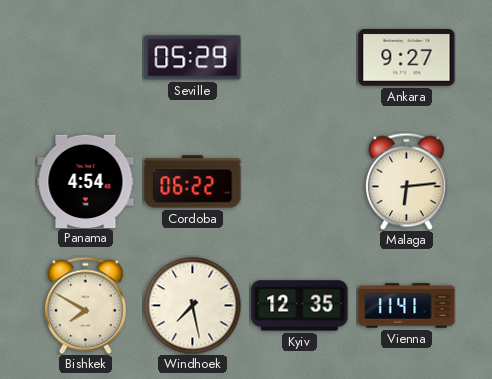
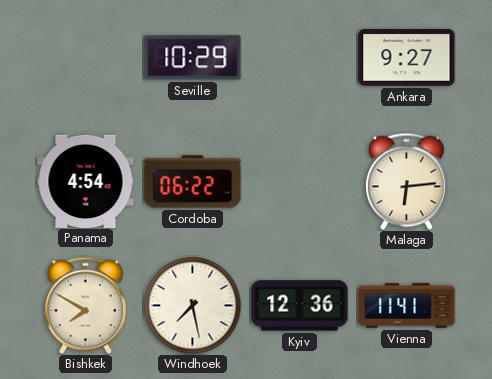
Seville: 05:29 -> 10:29
Kyiv: 12:35 -> 12:36
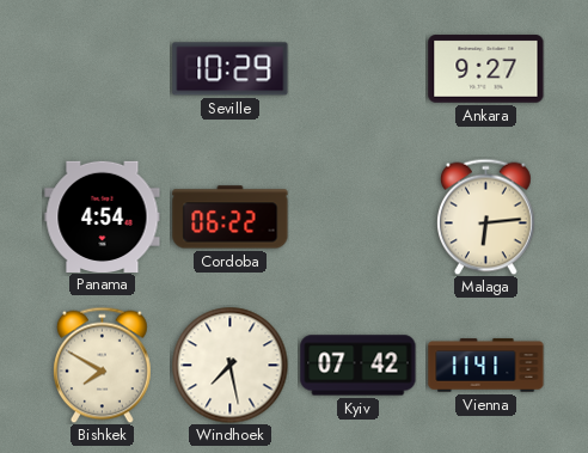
Kyiv: 12:36 -> 07:42
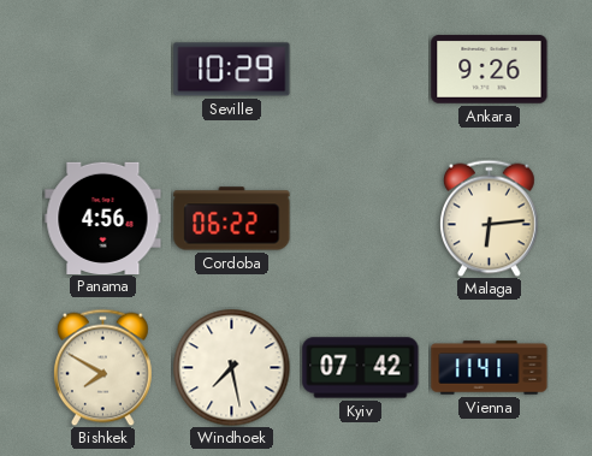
Ankara: 9:27 -> 9:26
Panama: 4:54 -> 4:56
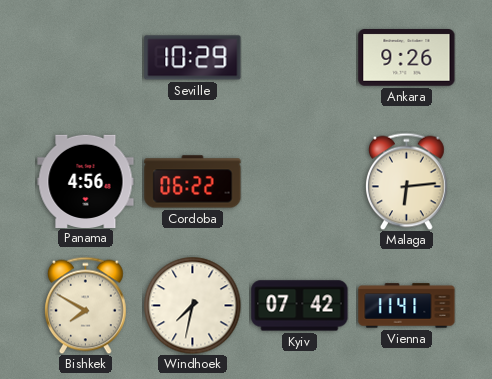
Windhoek: 7:28 -> 7:32
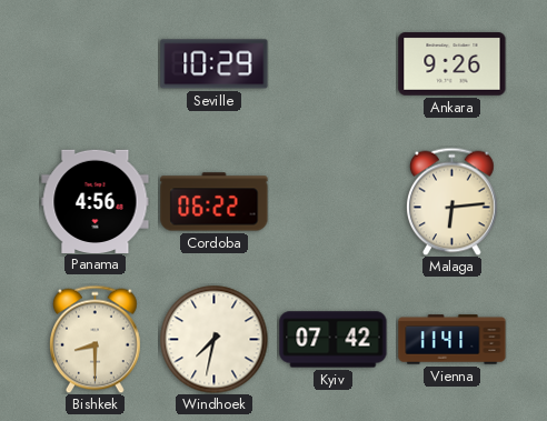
Bishkek: 7:50 -> 8:30
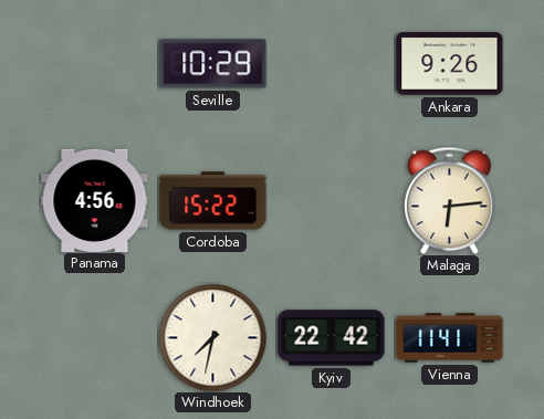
Cordoba: 06:22 -> 15:22
Bishkek: 8:30 -> none
Kyiv: 07:42 -> 22:42
